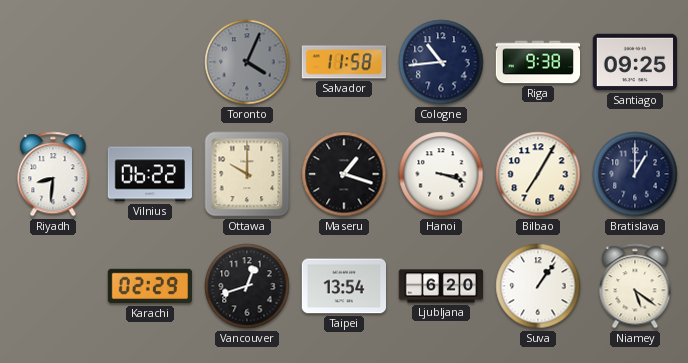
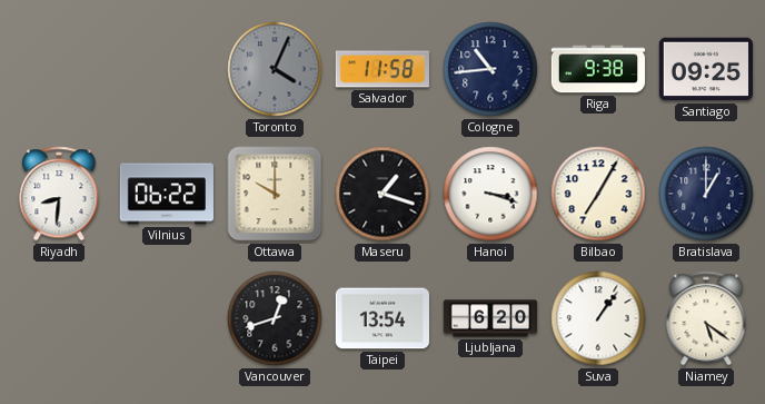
Karachi: 02:29 -> none
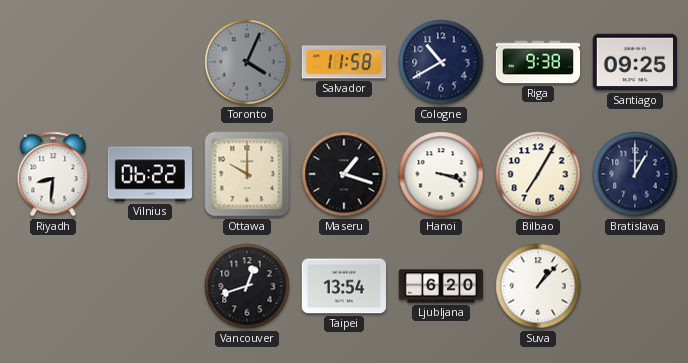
Cologne: 10:44 -> 10:40
Suva: 1:06 -> 1:07
Niamey: 5:21 -> none
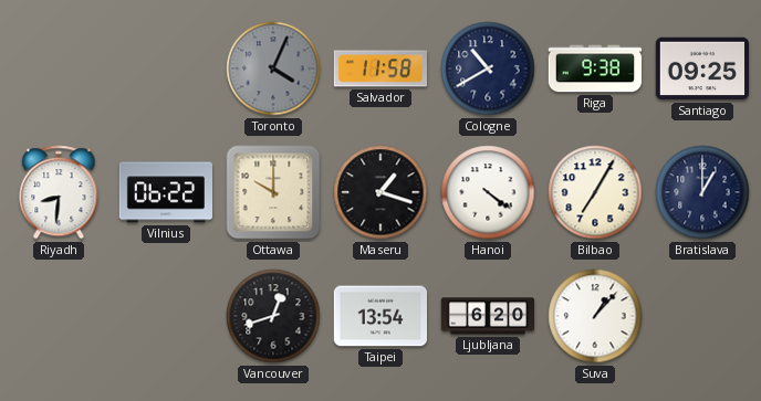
Hanoi: 3:18 -> 4:21
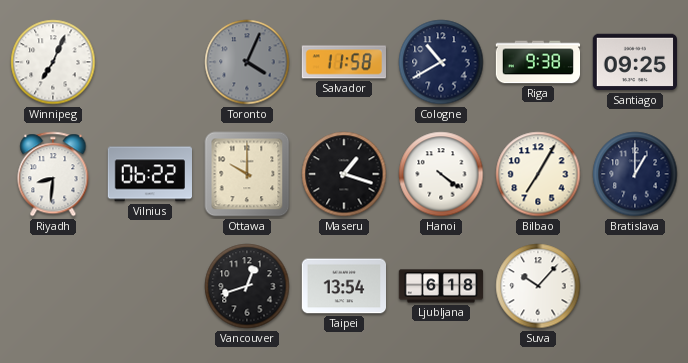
Winnipeg: none -> 7:04
Ljubljana: 6:20 -> 6:18
Suva: 1:07 -> 10:07
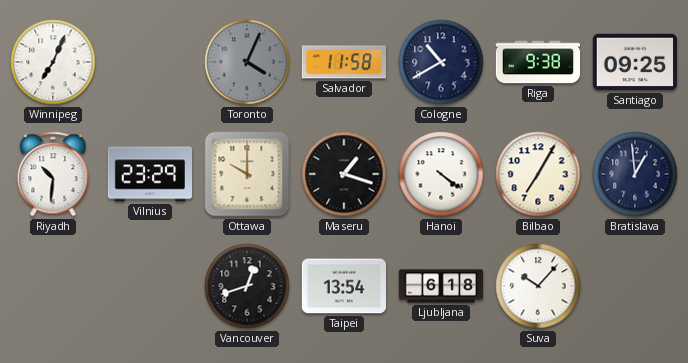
Riyadh: 8:31 -> 10:31
Vilnius: 06:22 -> 23:29
Bratislava: 1:00 -> 12:59
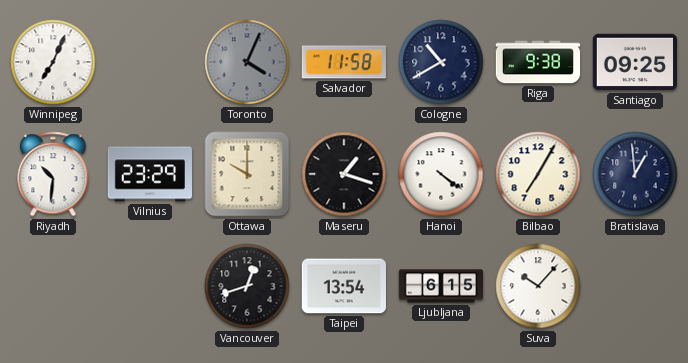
Ljubljana: 6:18 -> 6:15
